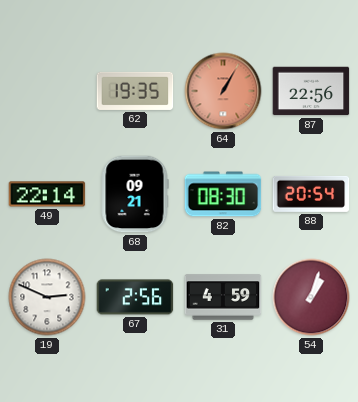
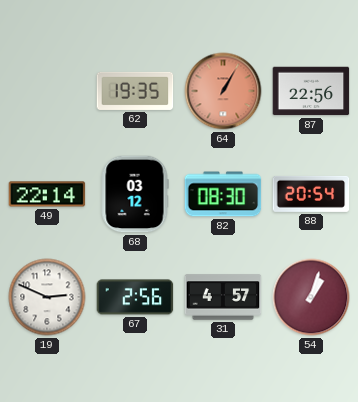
68: 09:21 -> 03:12
31: 4:59 -> 4:57
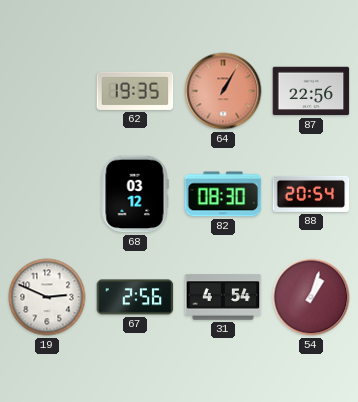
49: 22:14 -> none
31: 4:57 -> 4:54
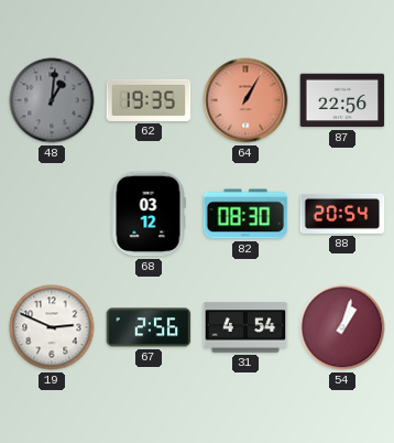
48: none -> 1:01
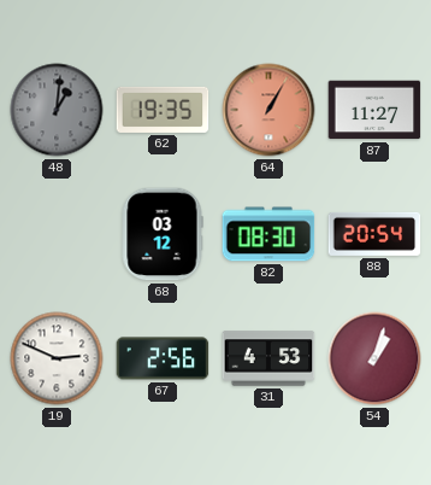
87: 22:56 -> 11:27
31: 4:54 -> 4:53
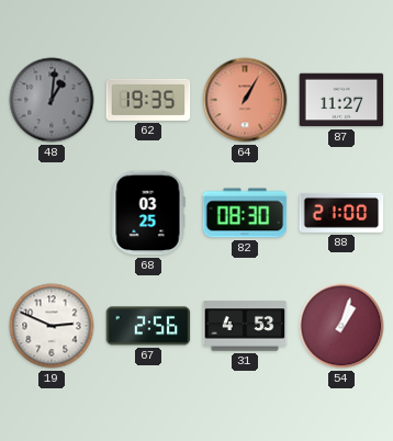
68: 03:12 -> 03:25
88: 20:54 -> 21:00
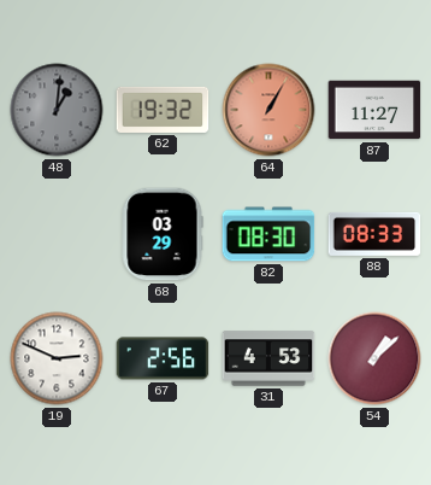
62: 19:35 -> 19:32
68: 03:25 -> 03:29
88: 21:00 -> 08:33
54: 1:03 -> 1:08
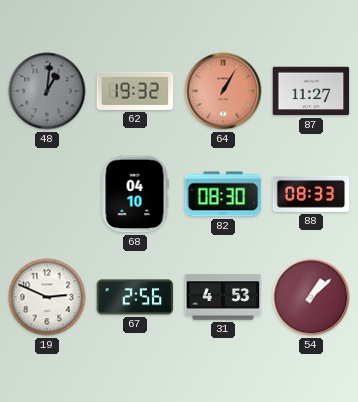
68: 03:29 -> 04:10
